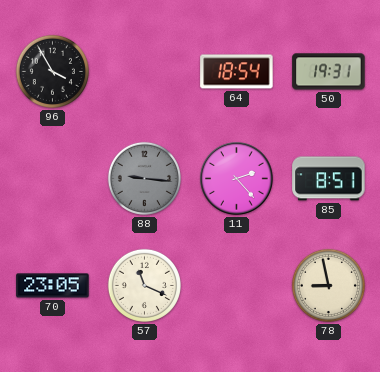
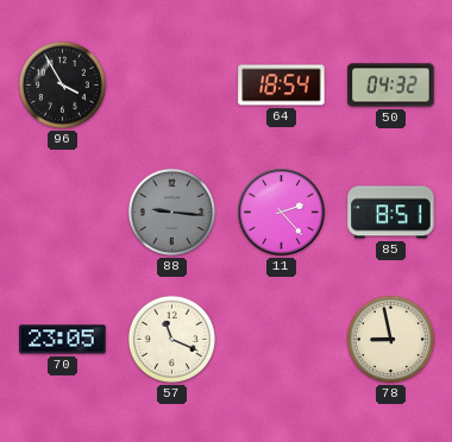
50: 19:31 -> 04:32
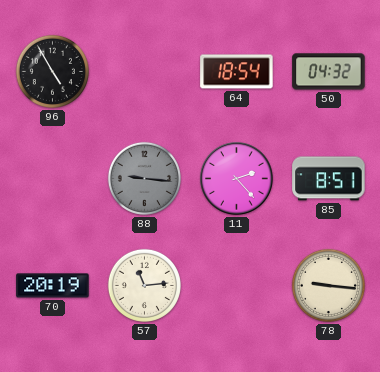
96: 3:55 -> 4:55
70: 23:05 -> 20:19
57: 11:19 -> 11:14
78: 8:58 -> 9:16
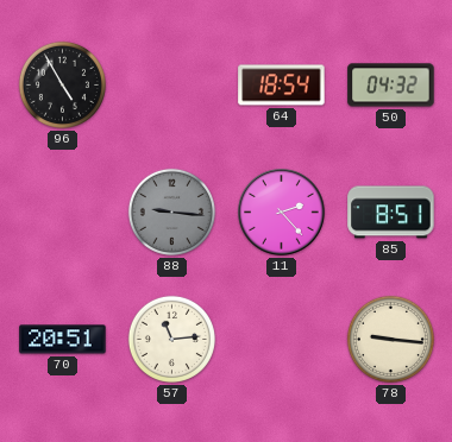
70: 20:19 -> 20:51
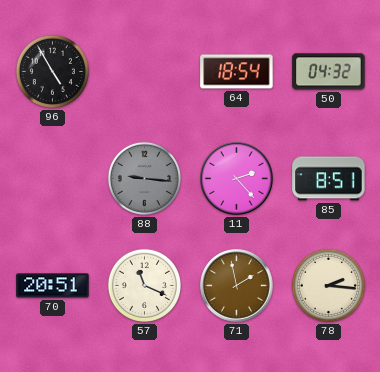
57: 11:14 -> 11:19
71: none -> 1:58
78: 9:16 -> 2:16
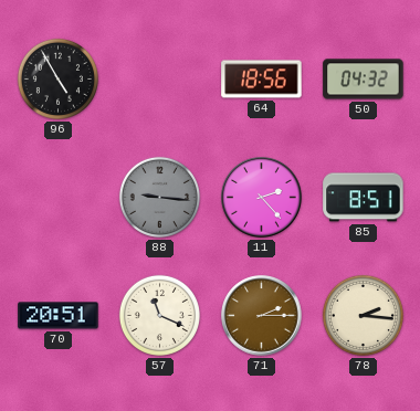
64: 18:54 -> 18:56
71: 1:58 -> 2:15
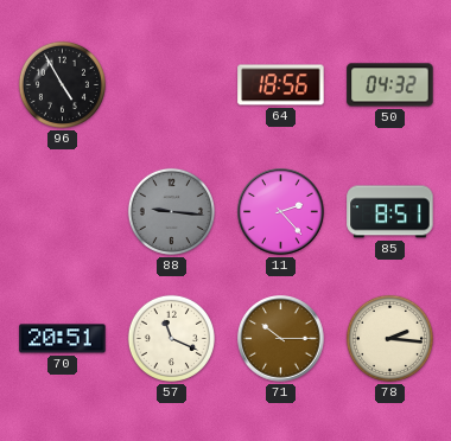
71: 2:15 -> 10:15
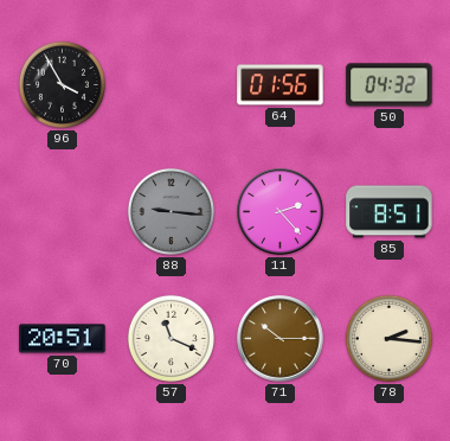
96: 4:55 -> 3:55
64: 18:56 -> 01:56
